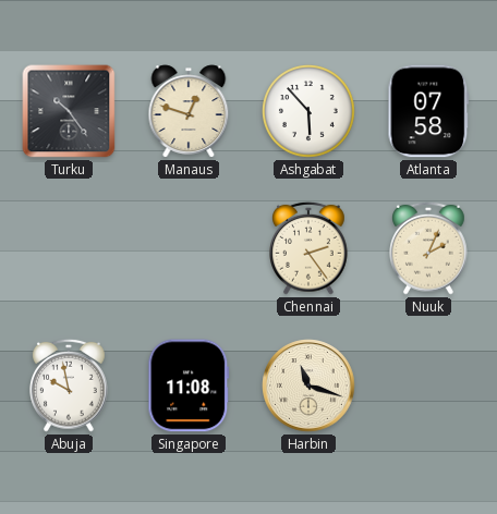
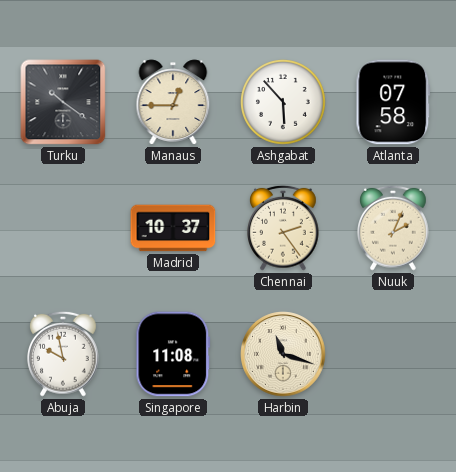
Turku: 10:24 -> 10:21
Manaus: 12:48 -> 12:45
Madrid: none -> 10:37
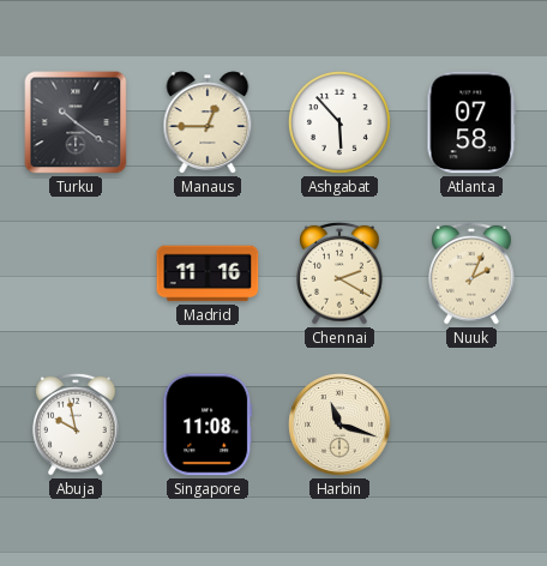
Madrid: 10:37 -> 11:16
Chennai: 2:24 -> 2:20
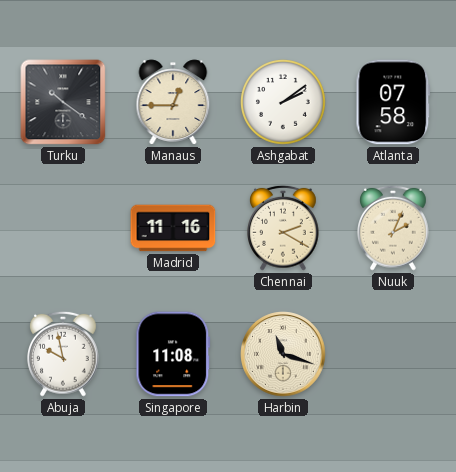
Ashgabat: 5:53 -> 2:09
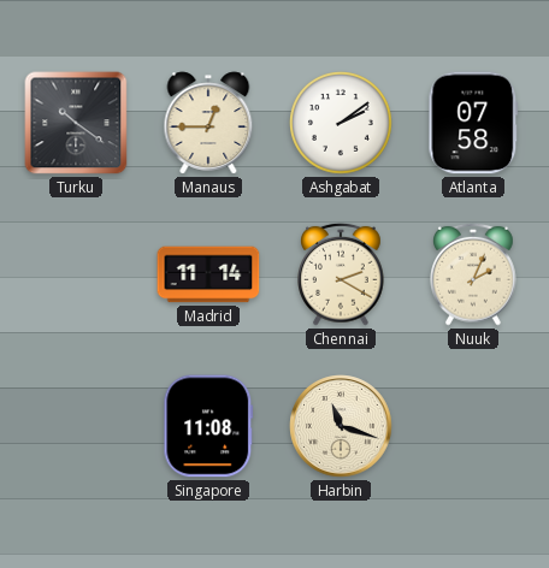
Madrid: 11:16 -> 11:14
Abuja: 9:58 -> none
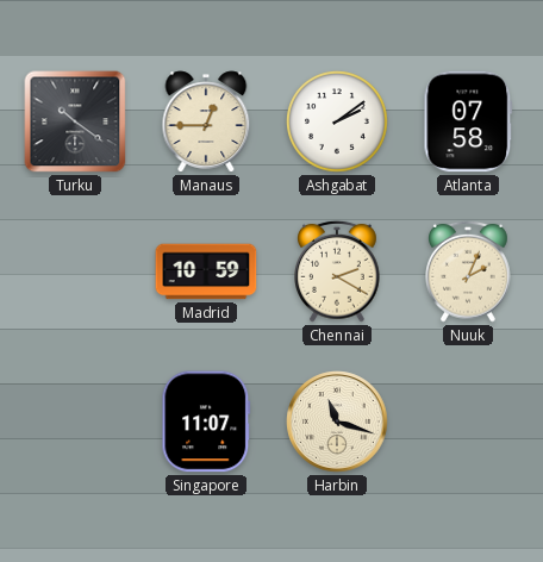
Madrid: 11:14 -> 10:59
Singapore: 11:08 -> 11:07
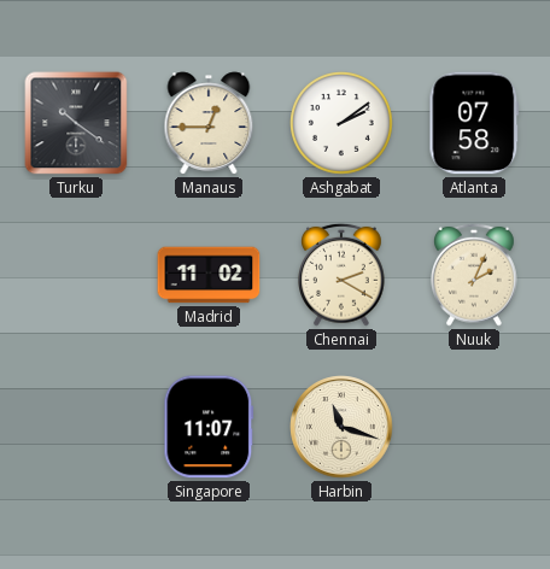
Madrid: 10:59 -> 11:02
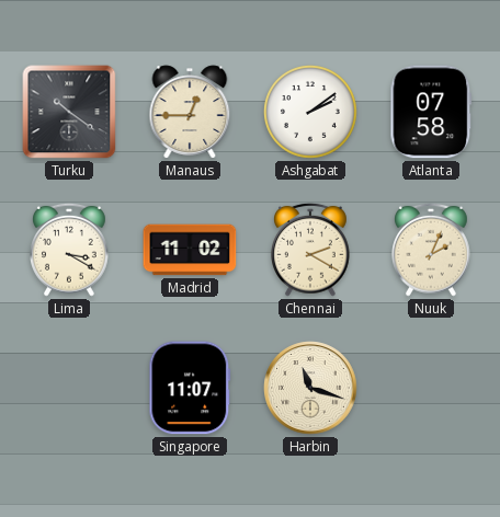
Lima: none -> 3:20
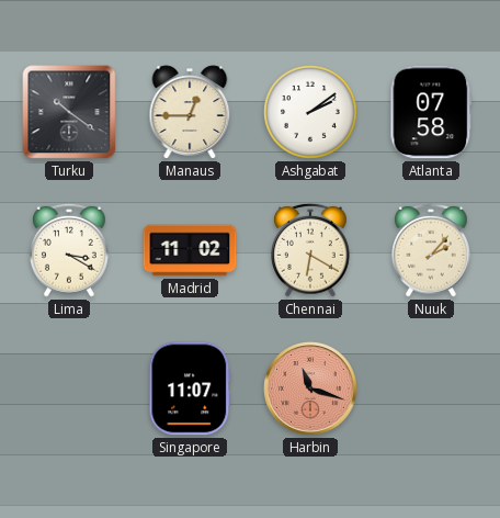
Chennai: 2:20 -> 6:20
Nuuk: 2:04 -> 2:07
Harbin dial: cream -> salmon
